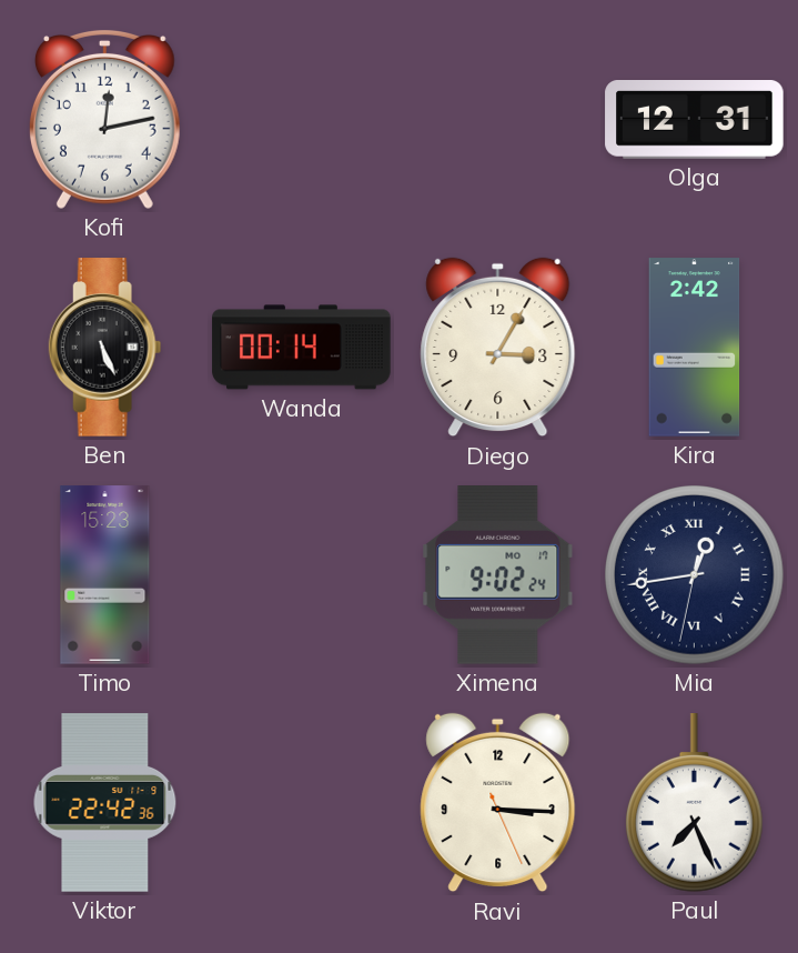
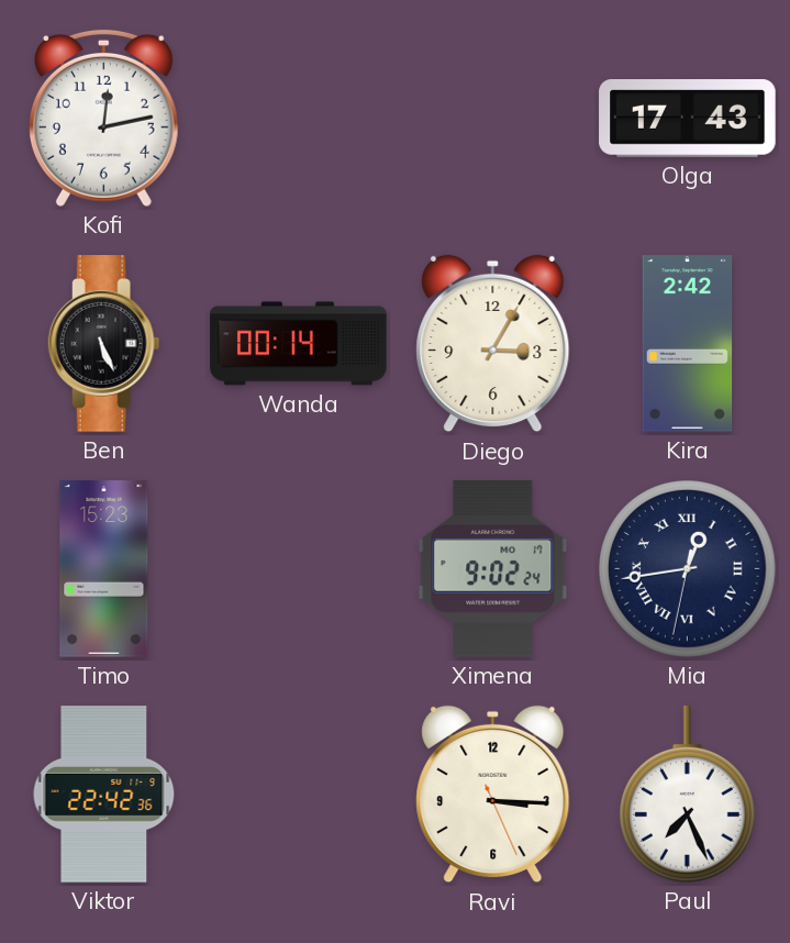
Olga: 12:31 -> 17:43
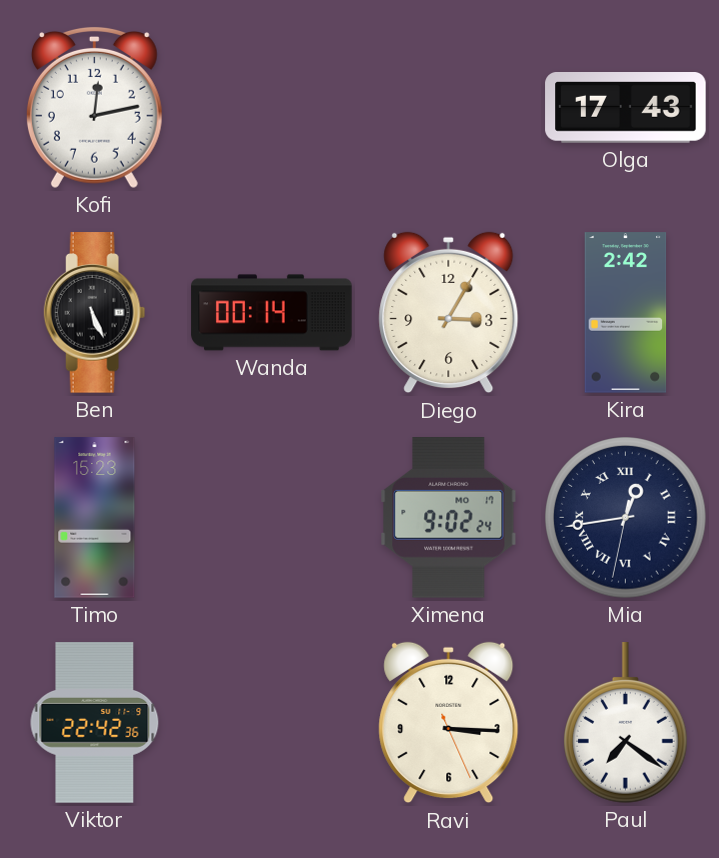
Paul: 7:26 -> 7:21
